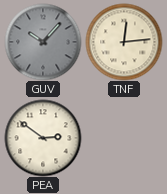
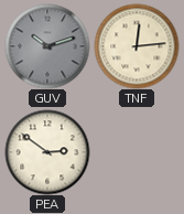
GUV: 10:07 -> 10:12
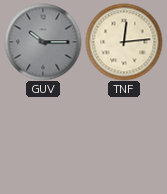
GUV: 10:12 -> 10:15
PEA: 2:51 -> none
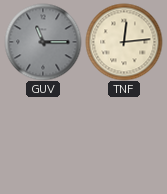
GUV: 10:15 -> 11:15
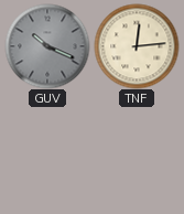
GUV: 11:15 -> 10:19
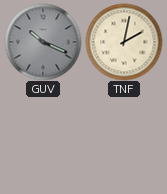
TNF: 12:14 -> 2:02
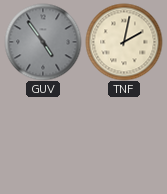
GUV: 10:19 -> 4:54
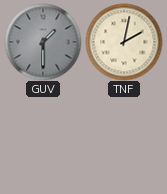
GUV: 4:54 -> 1:30
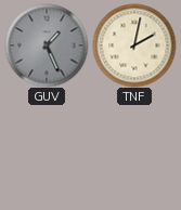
GUV: 1:30 -> 1:26
